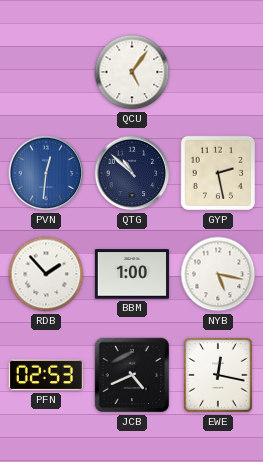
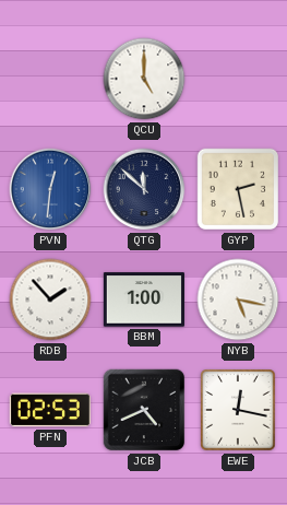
QCU: 5:06 -> 5:00
QTG: 10:52 -> 11:52
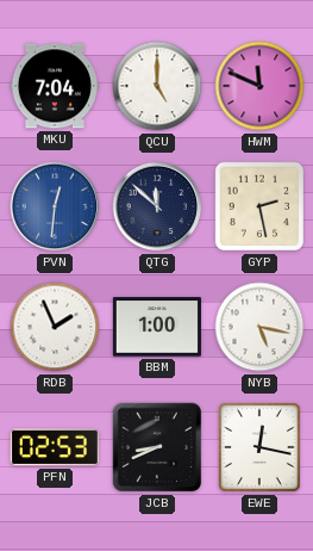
MKU: none -> 7:04
HWM: none -> 11:49
RDB: 1:53 -> 1:56
JCB: 4:41 -> 8:41
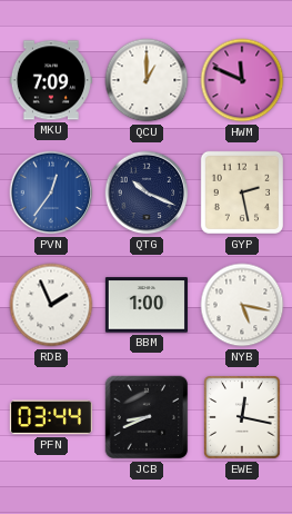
MKU: 7:04 -> 7:09
QCU: 5:00 -> 1:00
PVN: 12:31 -> 12:36
QTG: 11:52 -> 10:19
PFN: 02:53 -> 03:44
